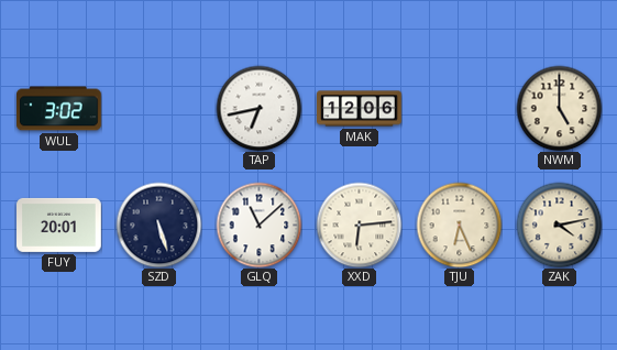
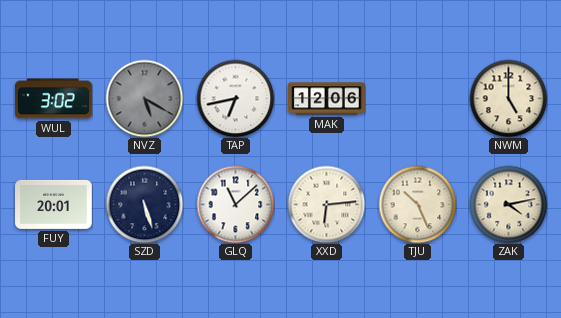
NVZ: none -> 5:20
TJU: 6:26 -> 10:26
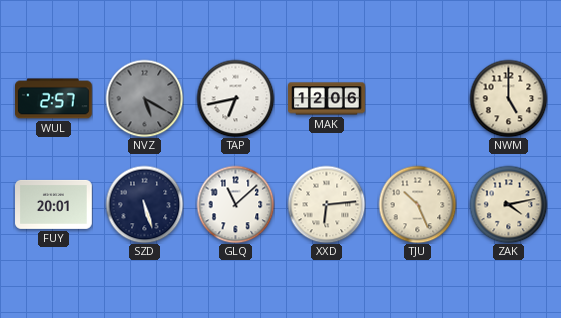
WUL: 3:02 -> 2:57
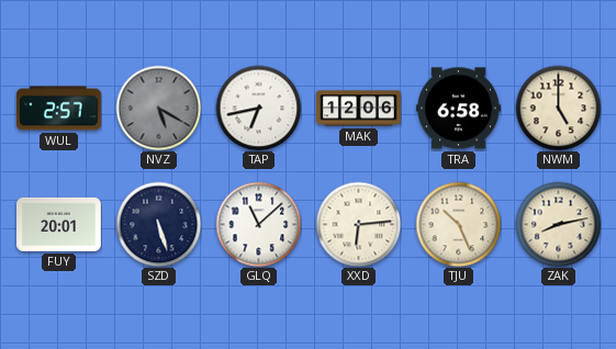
TRA: none -> 6:58
ZAK: 4:13 -> 8:13
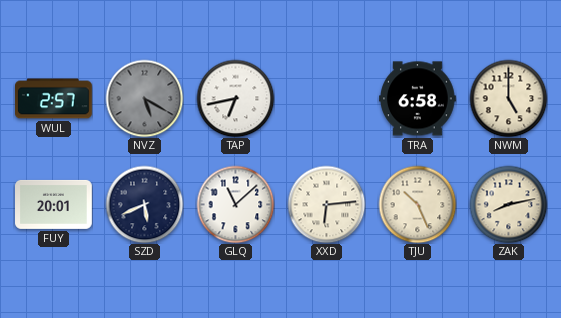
MAK: 12:06 -> none
SZD: 5:27 -> 5:41
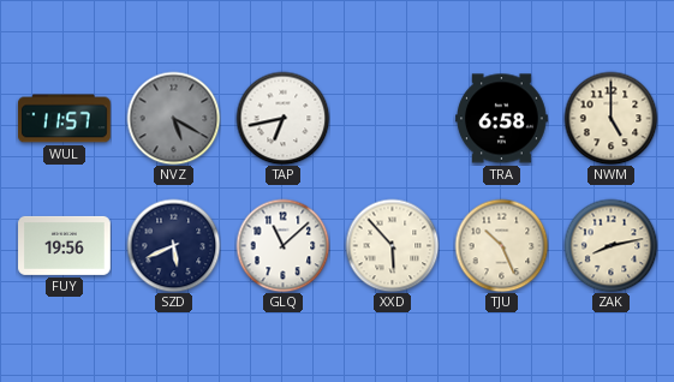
WUL: 2:57 -> 11:57
FUY: 20:01 -> 19:56
XXD: 6:14 -> 5:53
